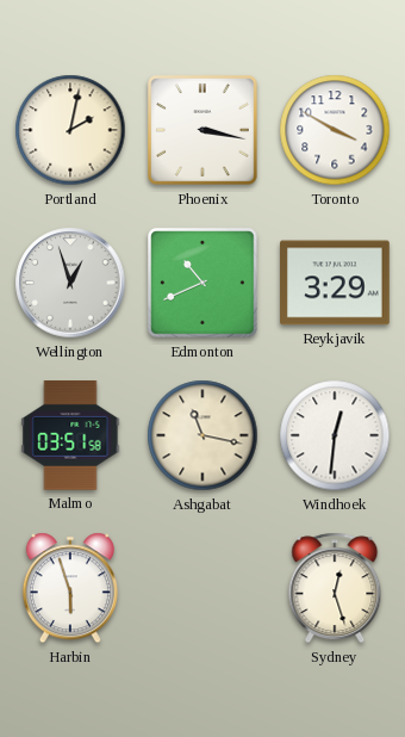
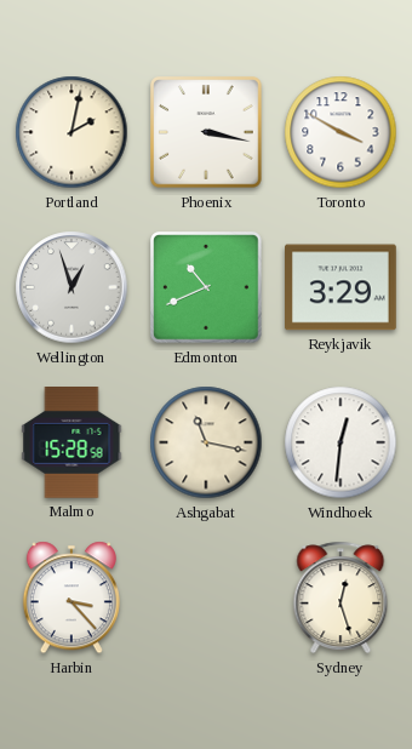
Malmo: 03:51 -> 15:28
Harbin: 5:57 -> 3:23
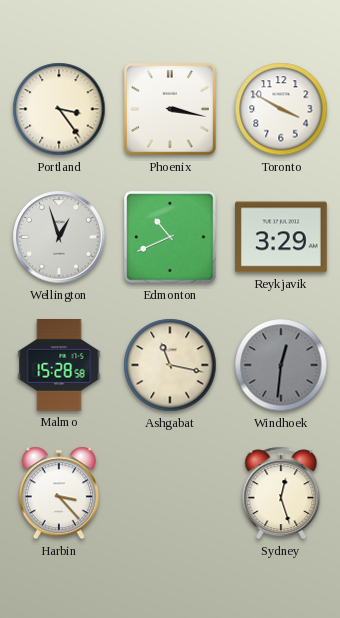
Portland: 2:02 -> 3:24
Windhoek dial: white -> grey
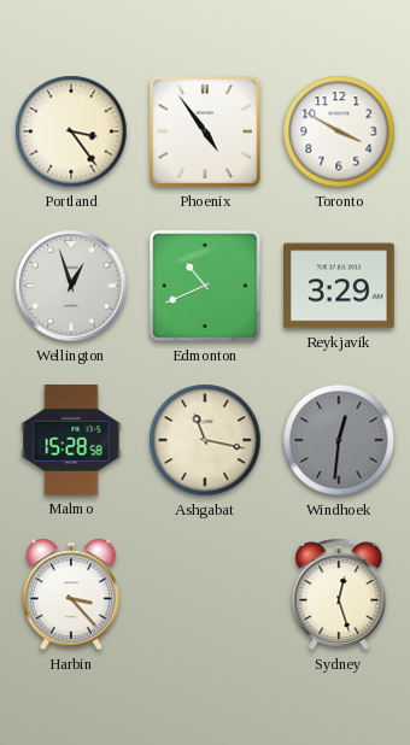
Phoenix: 3:17 -> 4:54
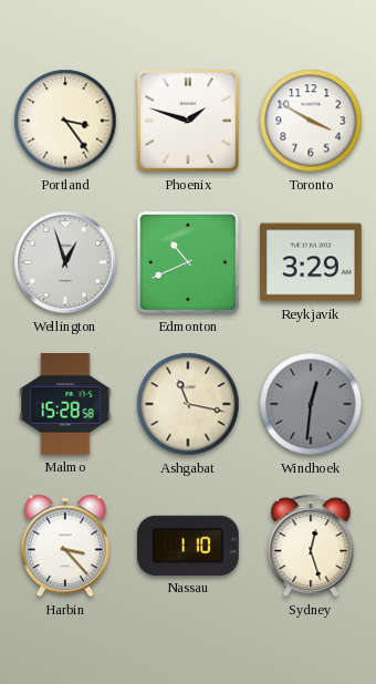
Phoenix: 4:54 -> 1:48
Nassau: none -> 1:10
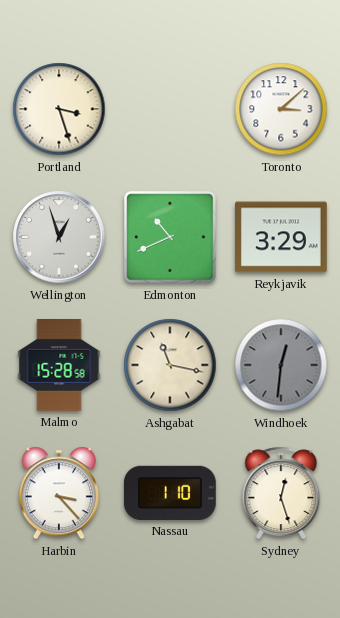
Portland: 3:24 -> 3:27
Phoenix: 1:48 -> none
Toronto: 3:50 -> 3:08
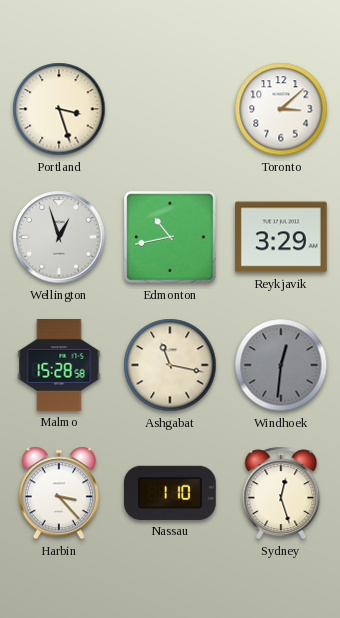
Edmonton: 10:41 -> 10:43
